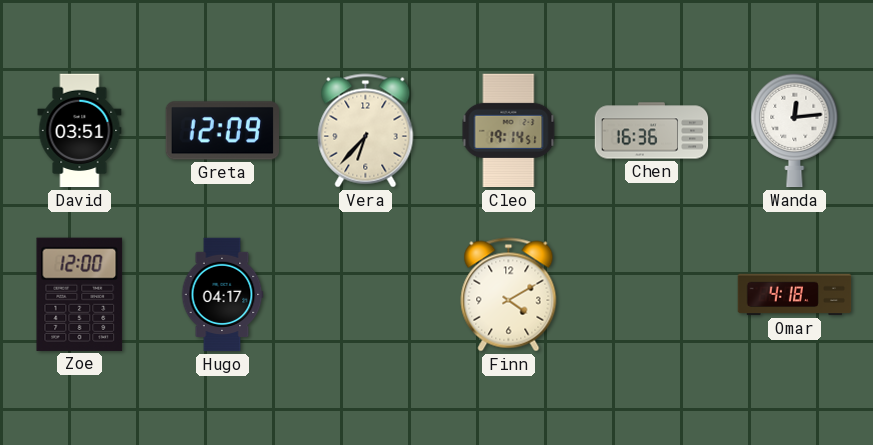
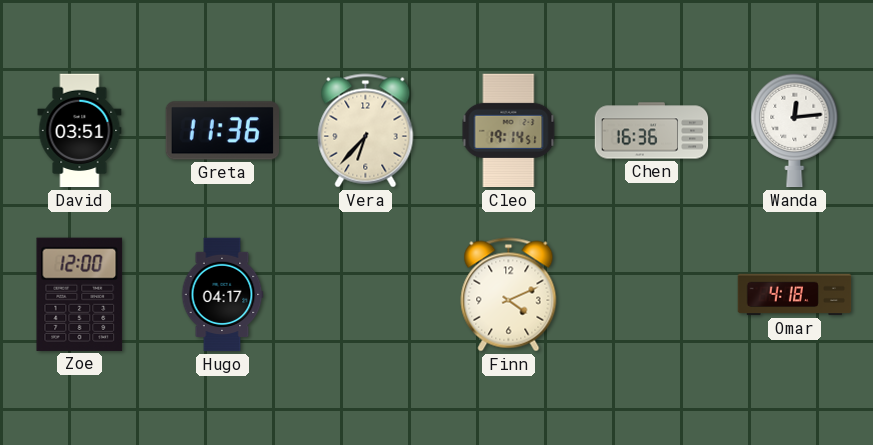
Greta: 12:09 -> 11:36
Finn: 4:10 -> 4:11
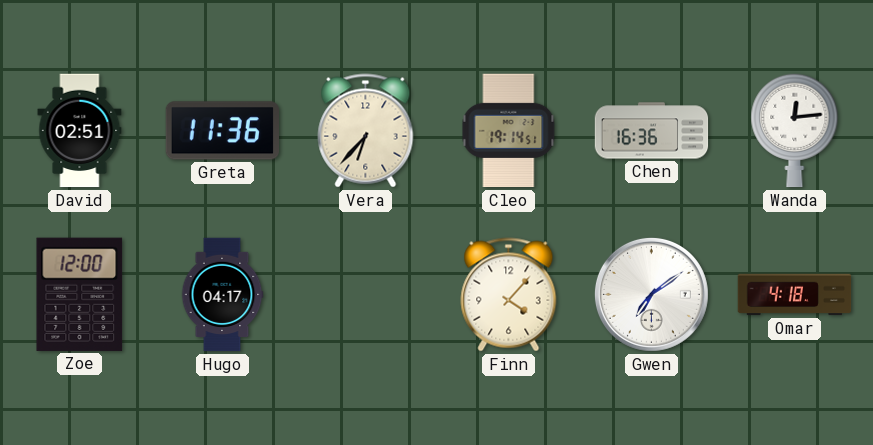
David: 03:51 -> 02:51
Finn: 4:11 -> 4:07
Gwen: none -> 7:09
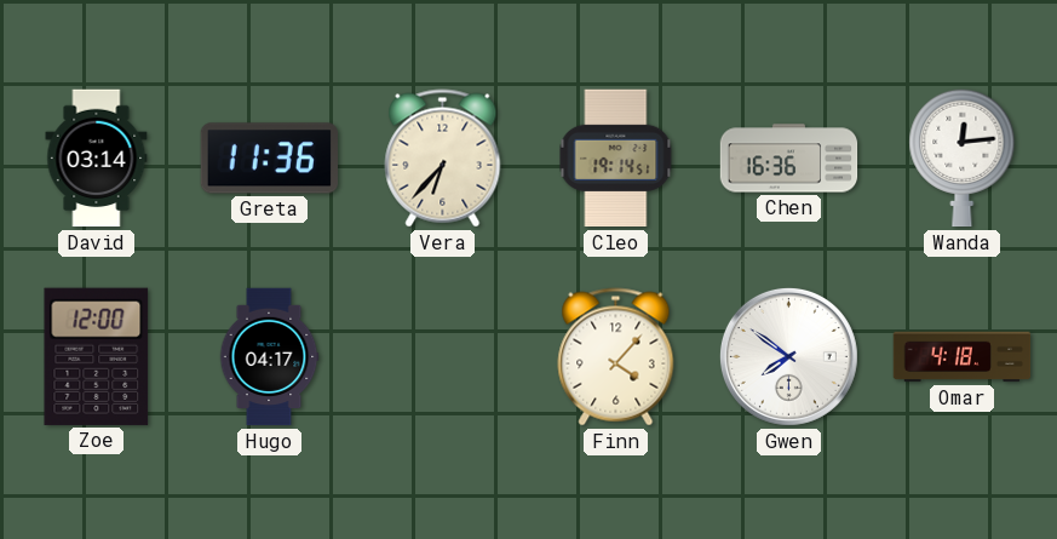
David: 02:51 -> 03:14
Gwen: 7:09 -> 7:51
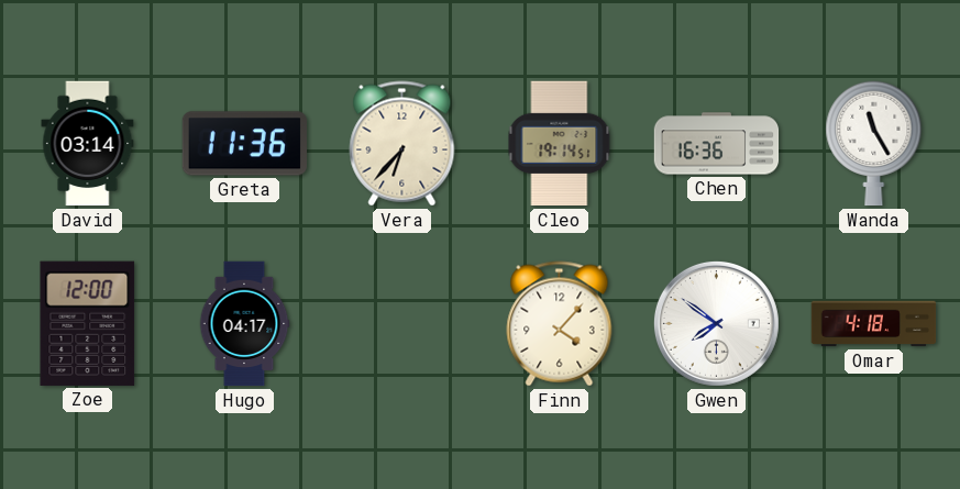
Wanda: 12:14 -> 11:25
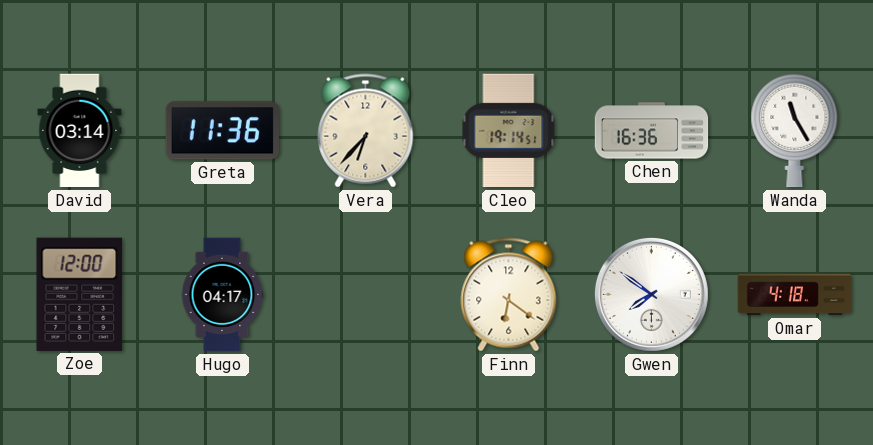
Finn: 4:07 -> 6:21
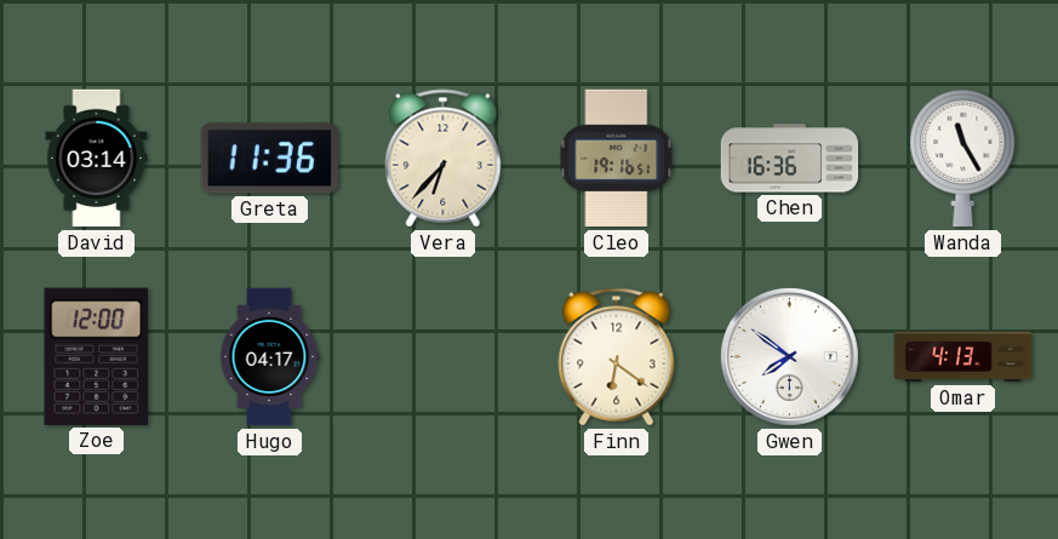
Cleo: 19:14 -> 19:16
Omar: 4:18 -> 4:13
